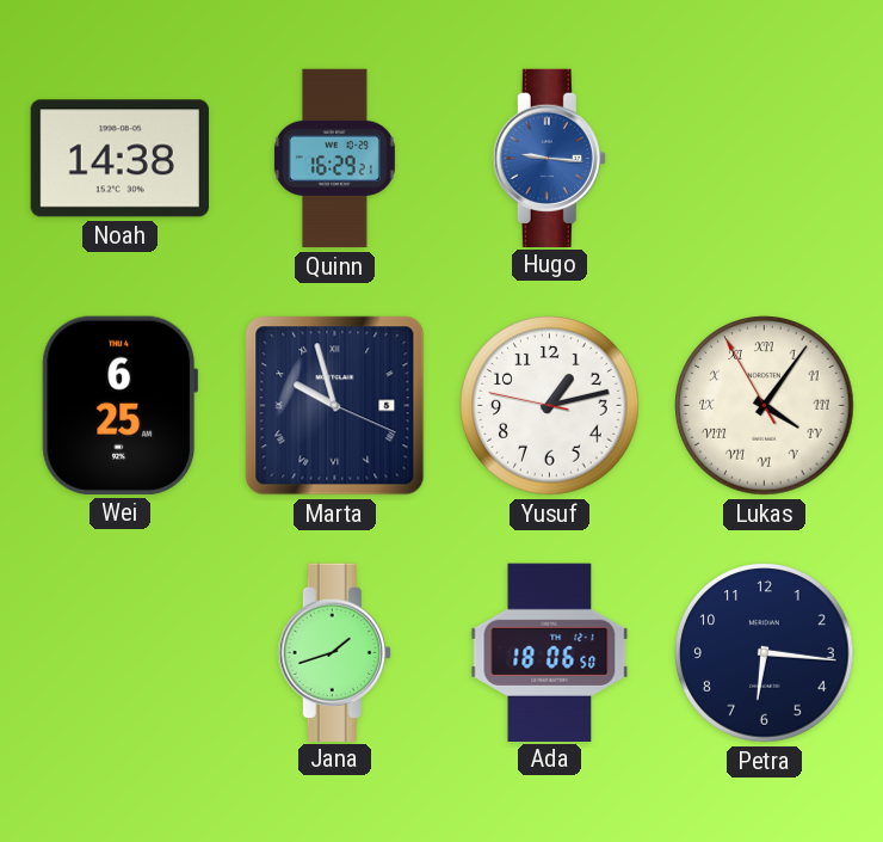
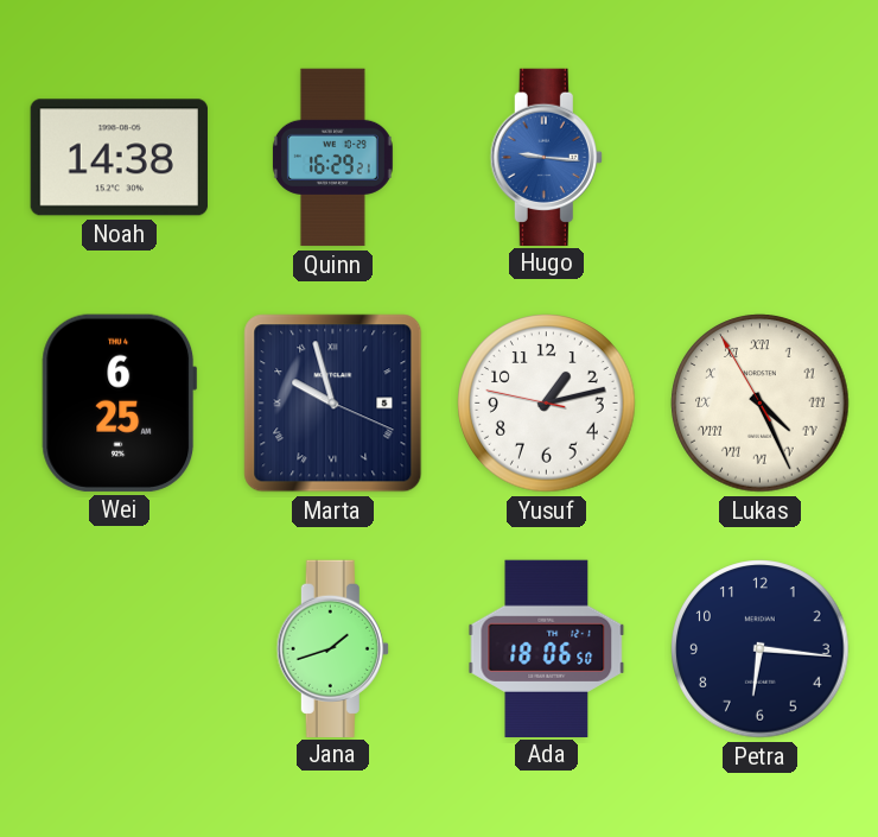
Lukas: 4:05 -> 4:25
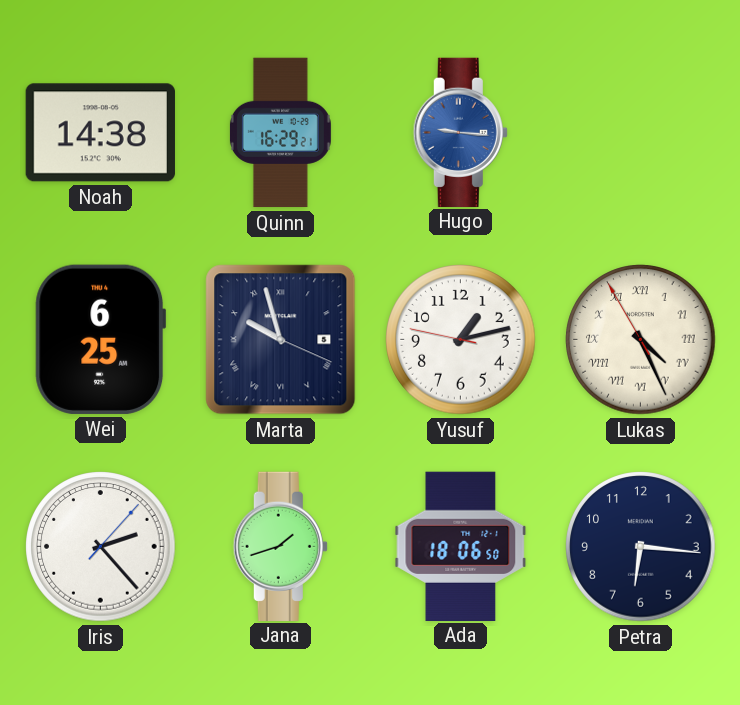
Iris: none -> 2:23
